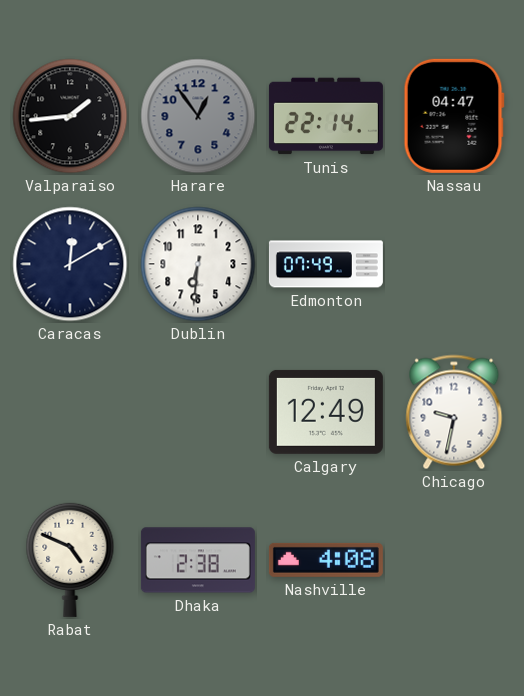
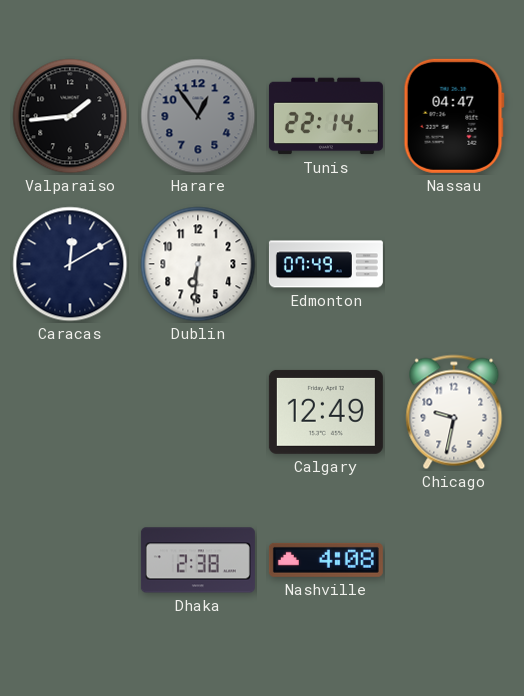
Rabat: 4:49 -> none
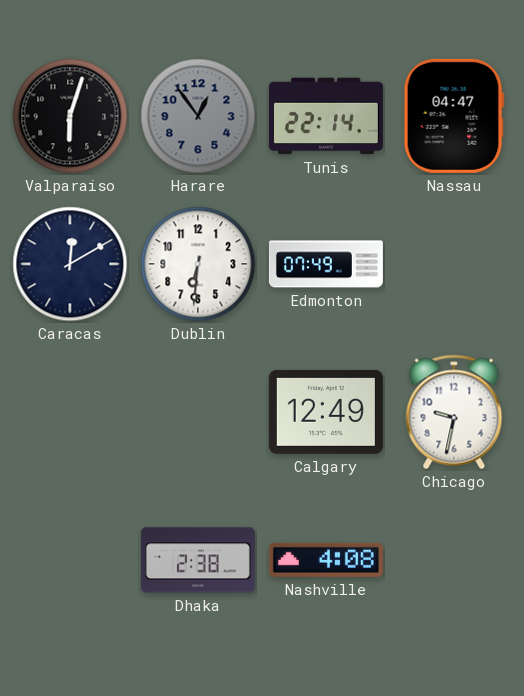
Valparaiso: 1:44 -> 6:03
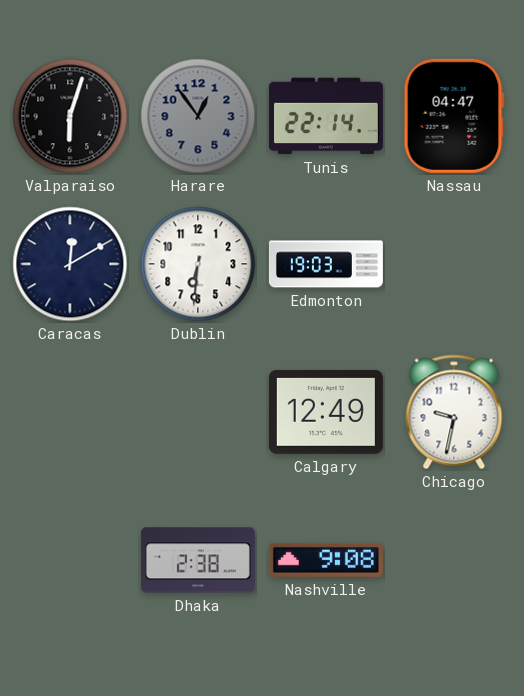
Edmonton: 07:49 -> 19:03
Nashville: 4:08 -> 9:08
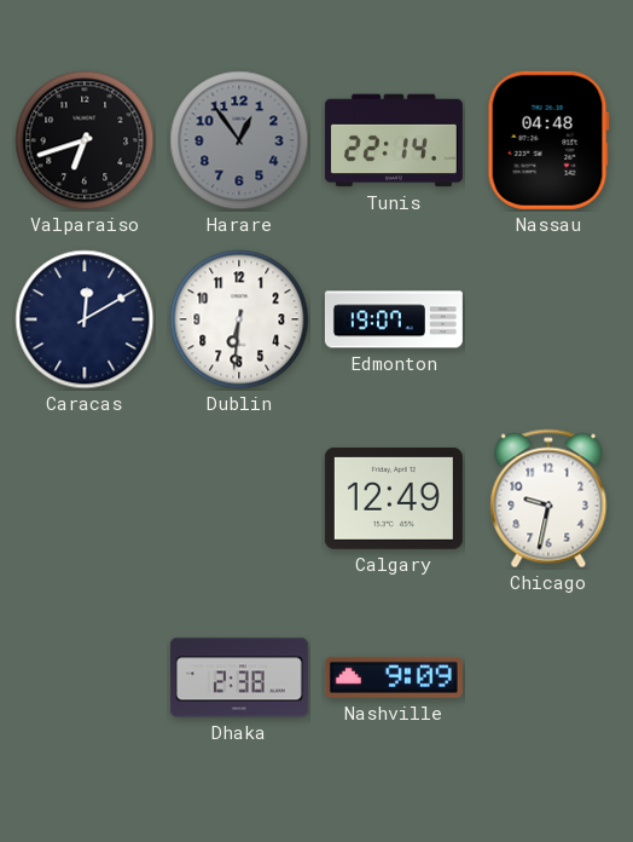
Valparaiso: 6:03 -> 6:42
Nassau: 04:47 -> 04:48
Edmonton: 19:03 -> 19:07
Nashville: 9:08 -> 9:09
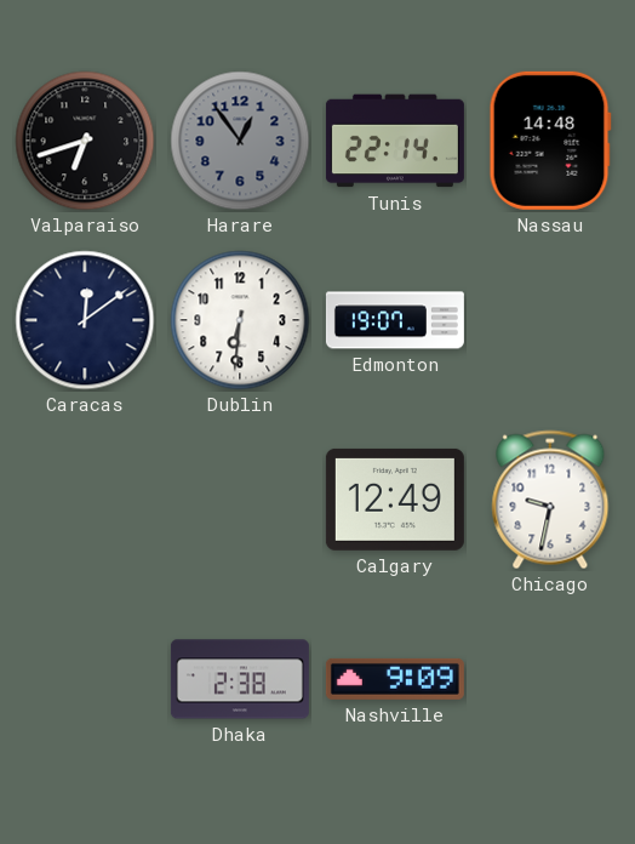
Nassau: 04:48 -> 14:48
Caracas: 12:10 -> 12:09
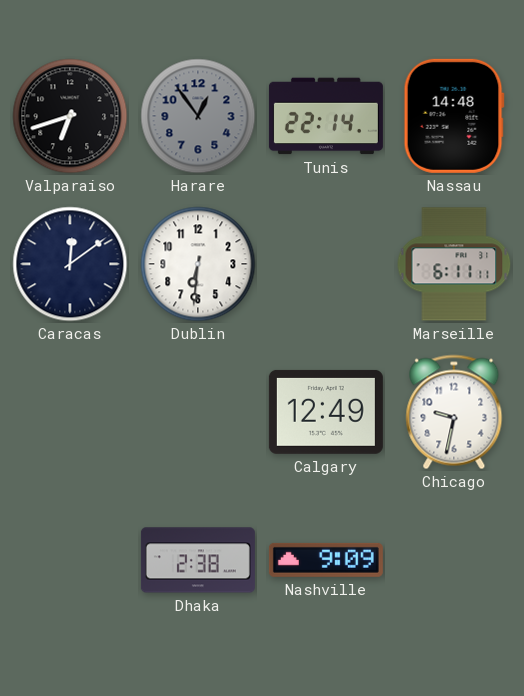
Edmonton: 19:07 -> none
Marseille: none -> 6:11
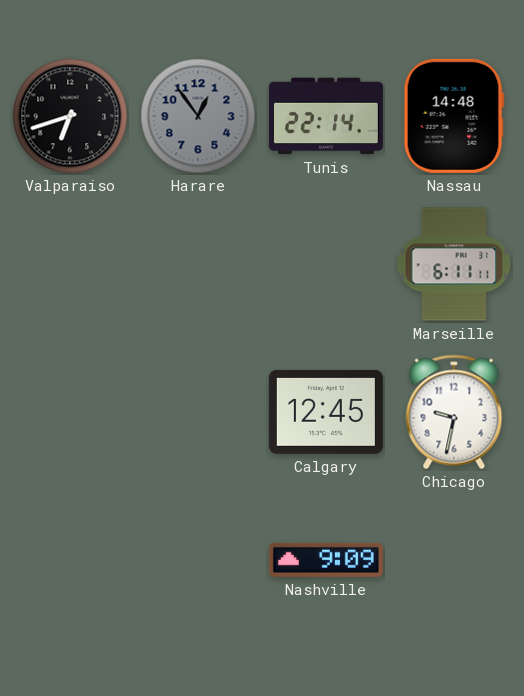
Caracas: 12:09 -> none
Dublin: 6:31 -> none
Calgary: 12:49 -> 12:45
Dhaka: 2:38 -> none
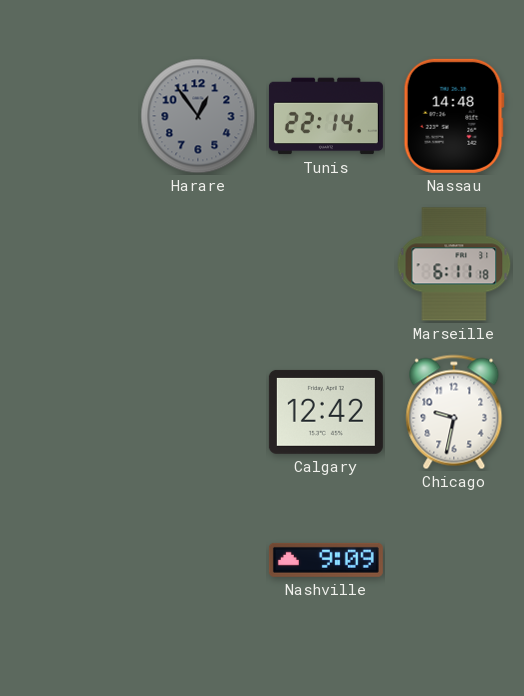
Valparaiso: 6:42 -> none
Marseille: 6:11:11 -> 6:11:18
Calgary: 12:45 -> 12:42
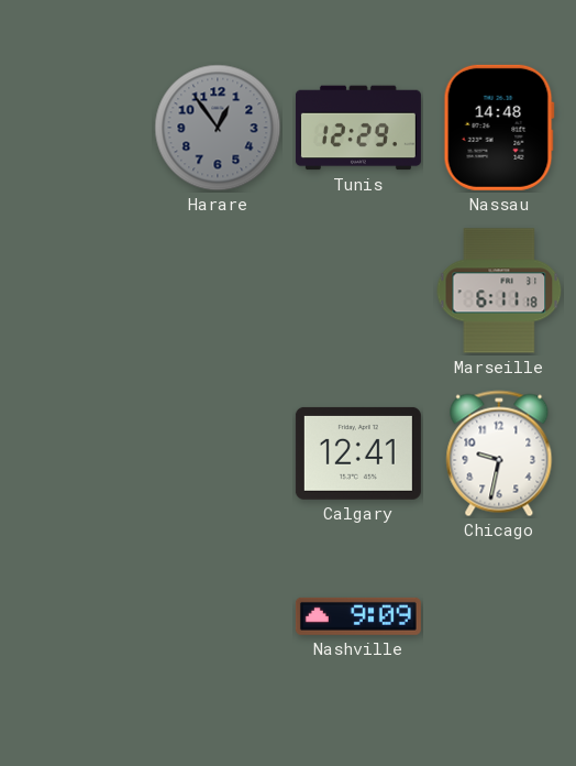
Tunis: 22:14 -> 12:29
Calgary: 12:42 -> 12:41
